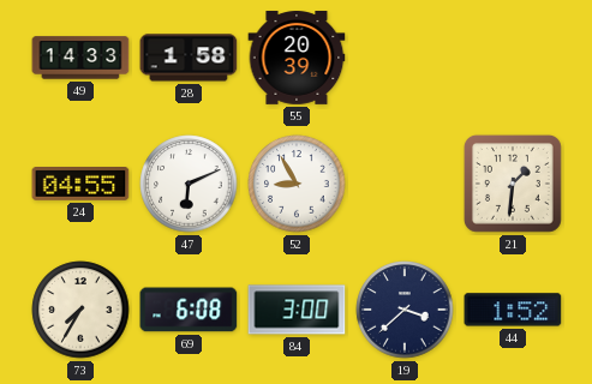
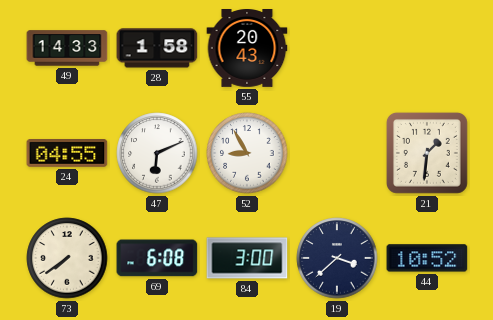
55: 20:39 -> 20:43
73: 7:35 -> 7:39
44: 1:52 -> 10:52
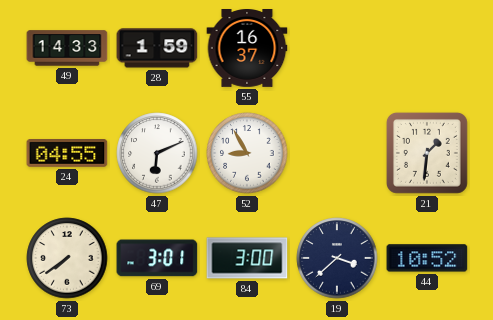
28: 1:58 -> 1:59
55: 20:43 -> 16:37
69: 6:08 -> 3:01
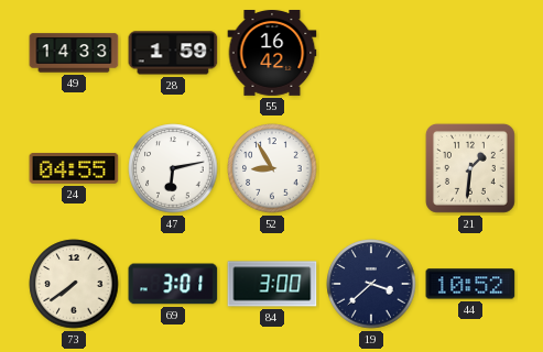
55: 16:37 -> 16:42
47: 6:11 -> 6:13
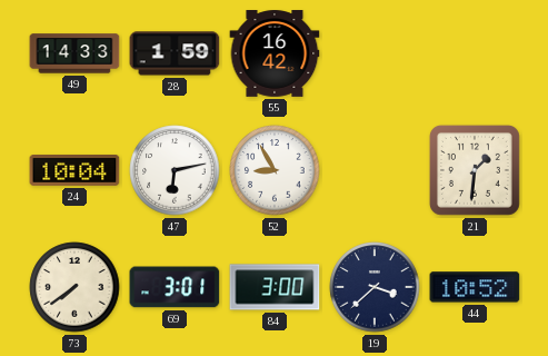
24: 04:55 -> 10:04
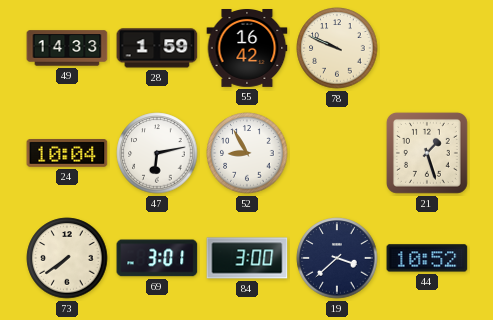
78: none -> 9:49
21: 1:31 -> 1:27
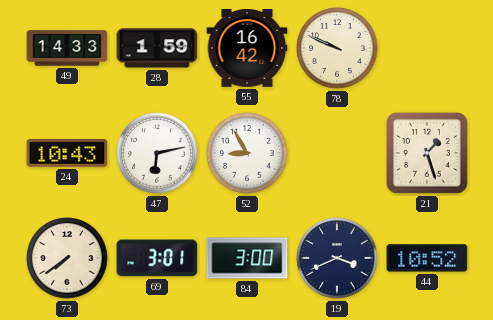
24: 10:04 -> 10:43
19: 3:38 -> 3:41
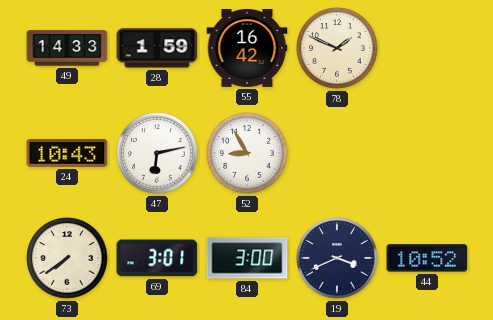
78: 9:49 -> 1:49
21: 1:27 -> none
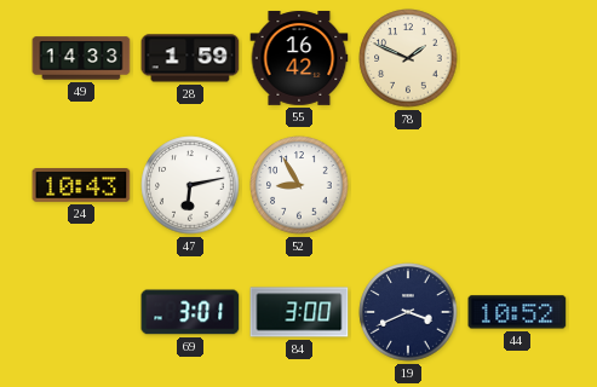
73: 7:39 -> none
